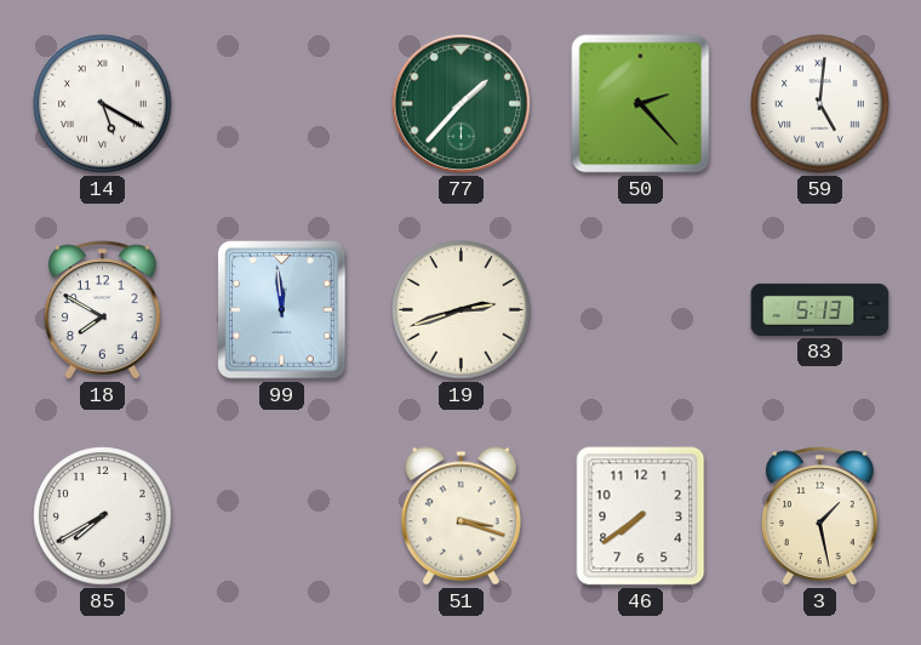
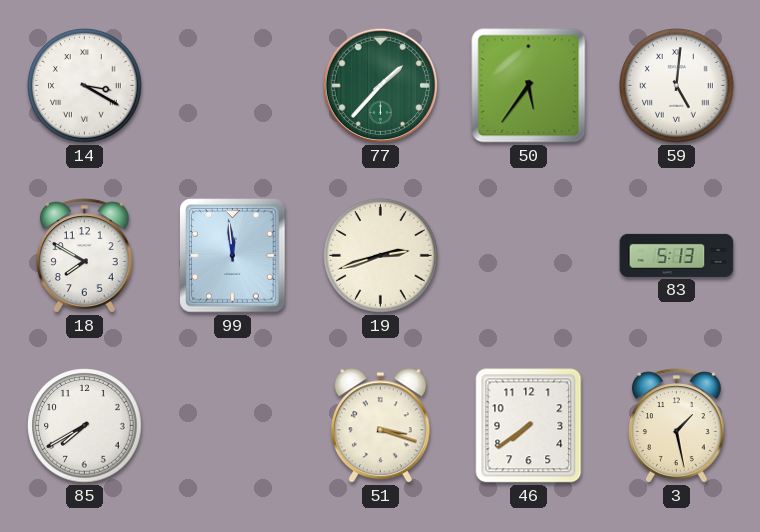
14: 5:20 -> 3:20
50: 2:23 -> 5:36
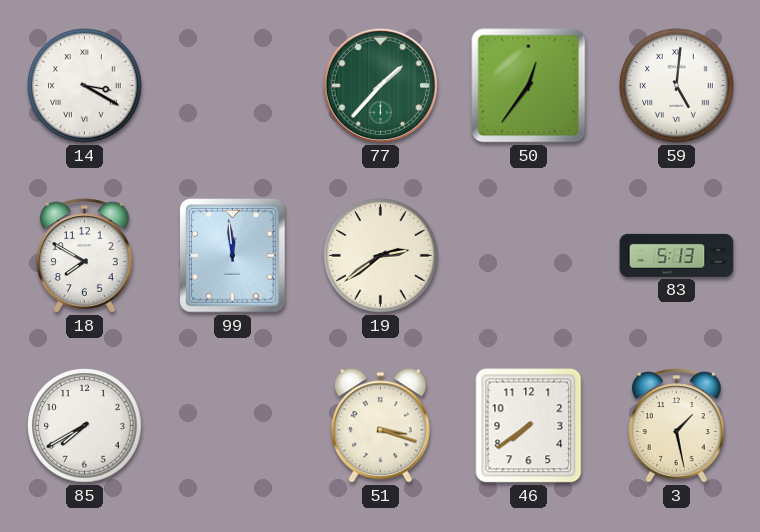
50: 5:36 -> 12:36
19: 2:42 -> 2:39
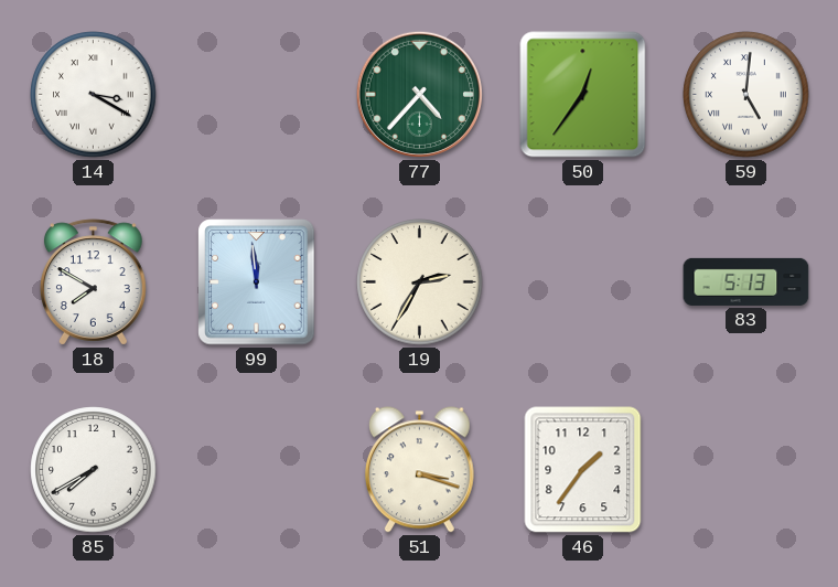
77: 1:37 -> 4:37
19: 2:39 -> 2:35
46: 7:39 -> 1:36
3: 1:28 -> none
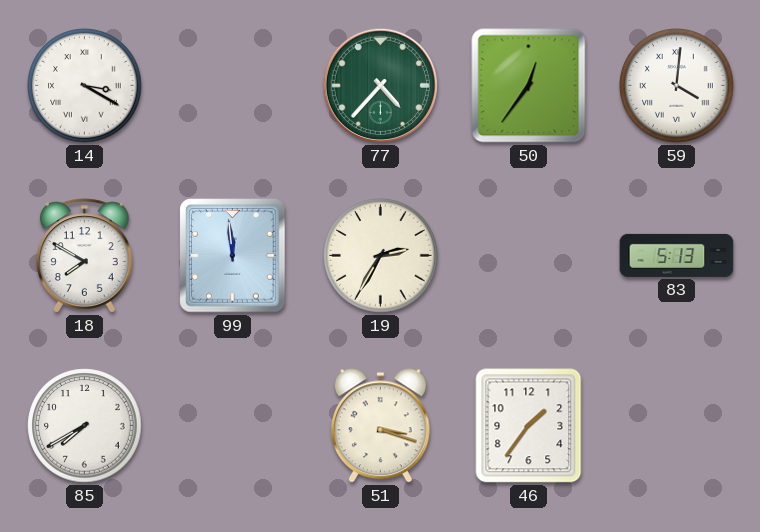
59: 5:01 -> 4:01
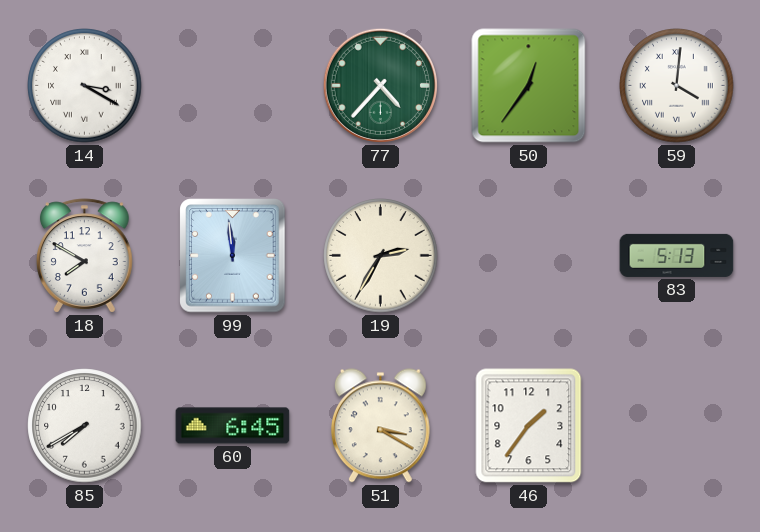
60: none -> 6:45
51: 3:18 -> 3:20
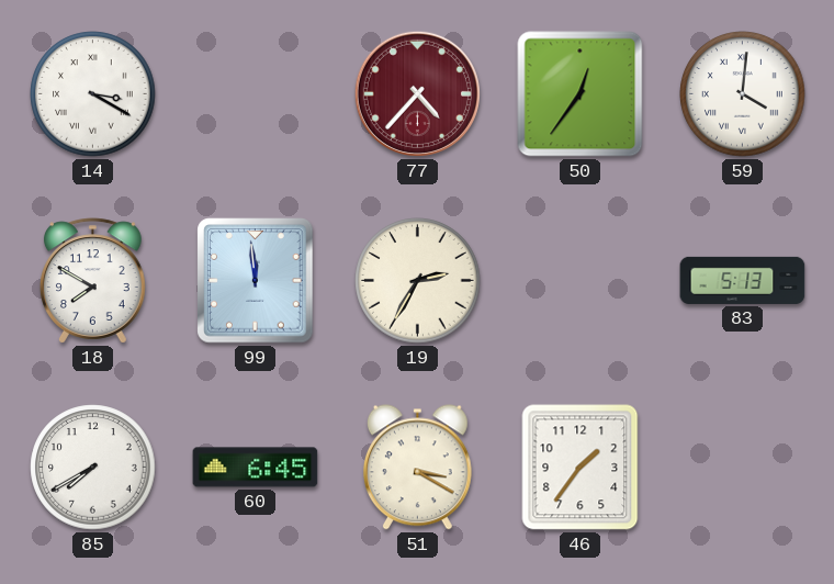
77 dial: green -> burgundy
